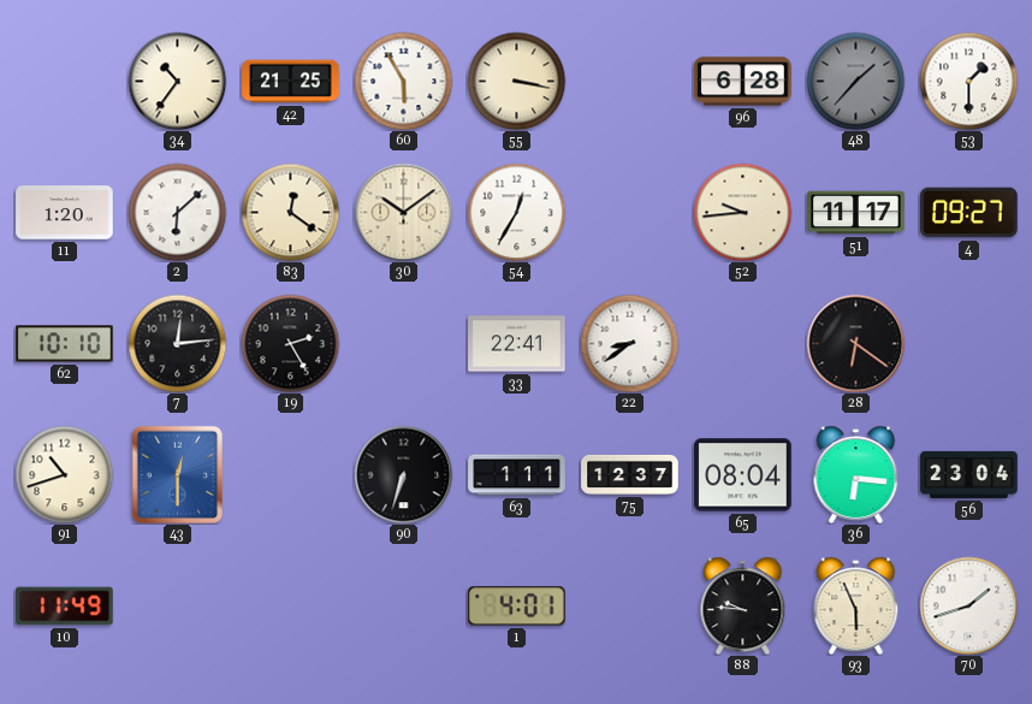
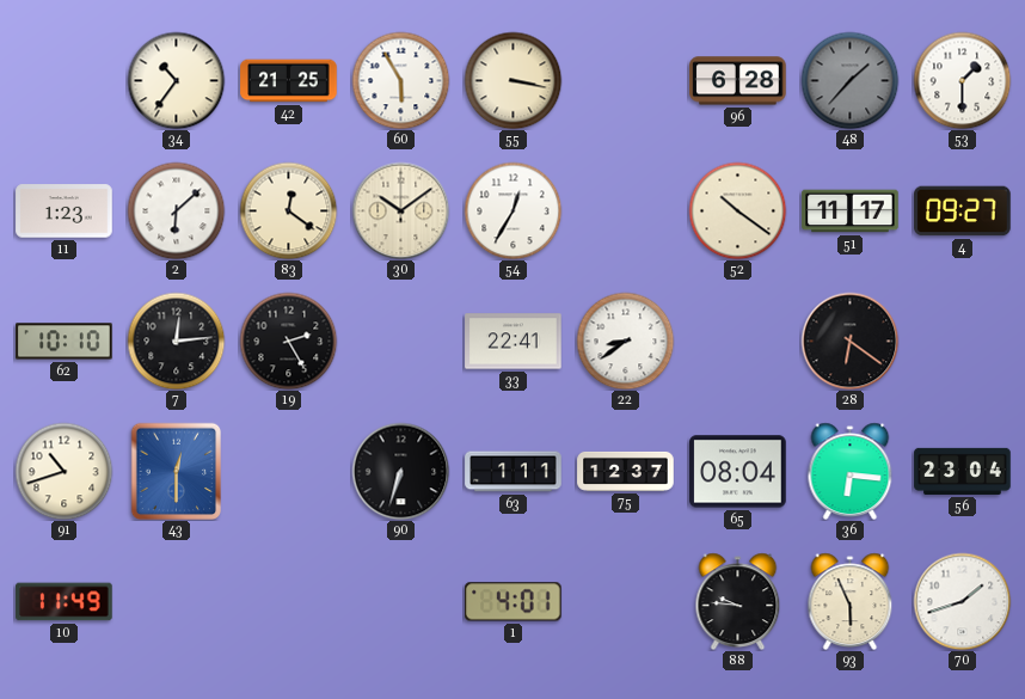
11: 1:20 -> 1:23
52: 9:44 -> 10:21
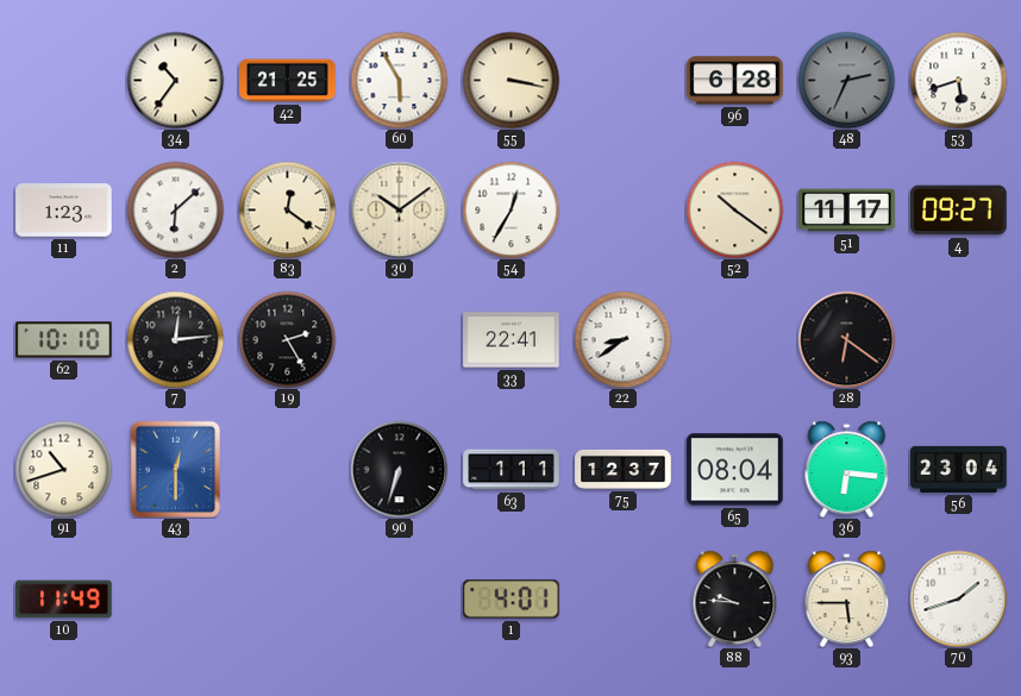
48: 1:37 -> 2:34
53: 1:30 -> 5:42
93: 5:56 -> 5:45
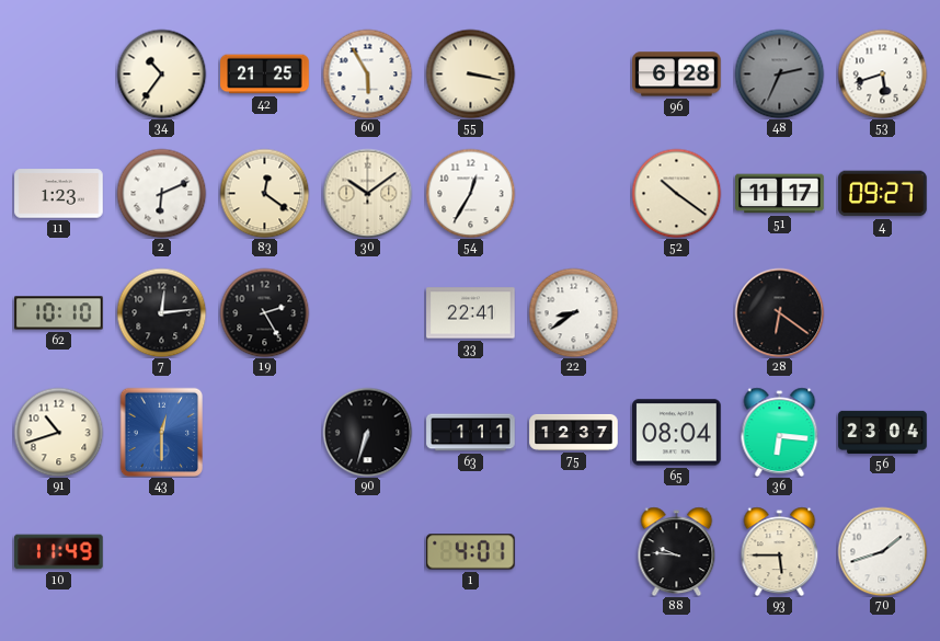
2: 6:08 -> 6:11
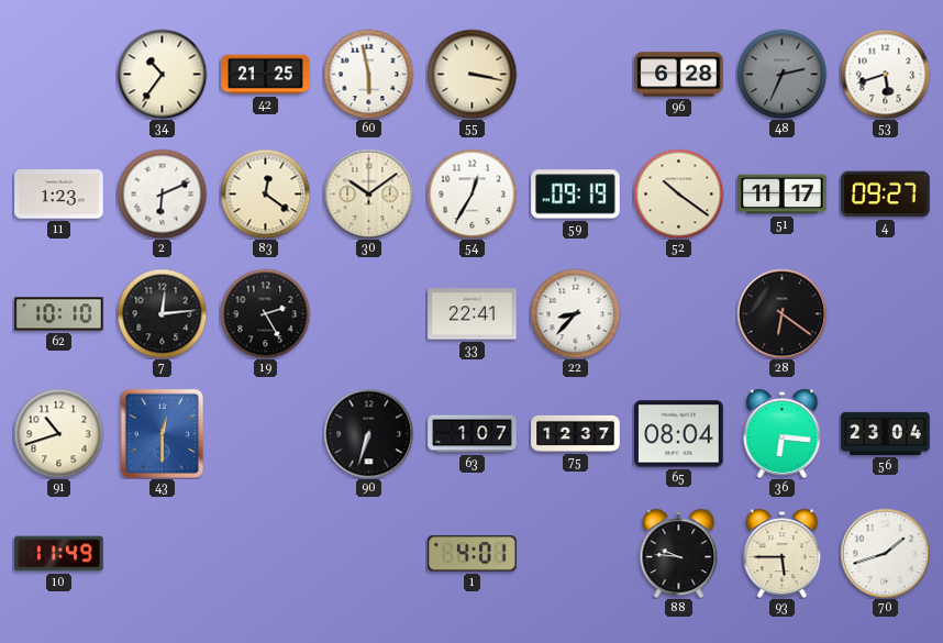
60: 5:55 -> 5:58
59: none -> 09:19
22: 8:39 -> 8:37
63: 1:11 -> 1:07
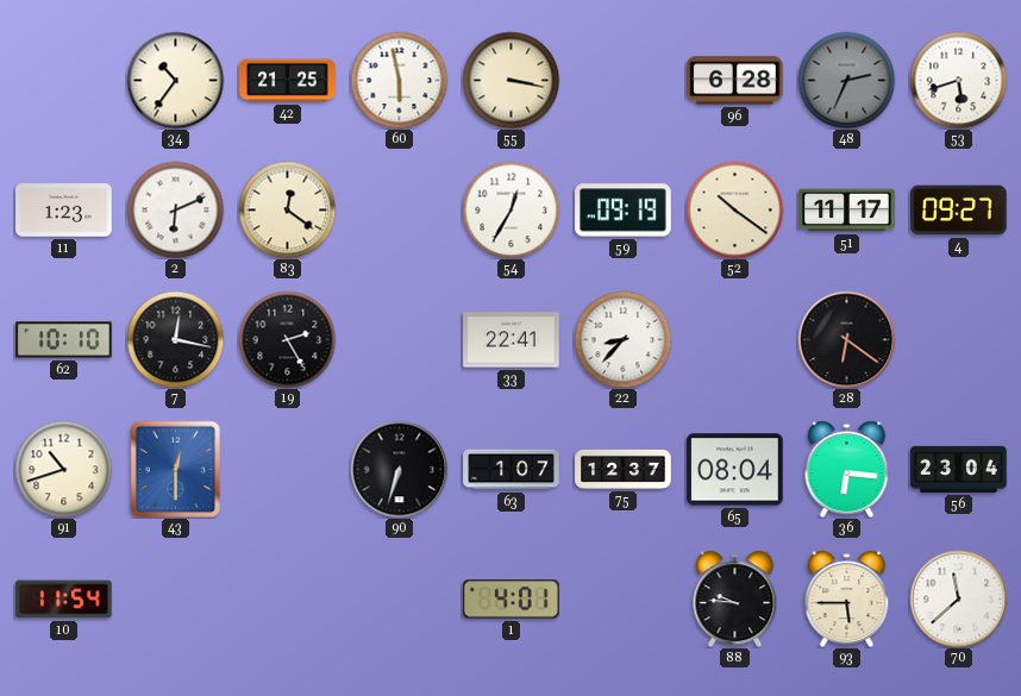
30: 10:09 -> none
7: 12:14 -> 12:17
10: 11:49 -> 11:54
70: 1:42 -> 11:38
